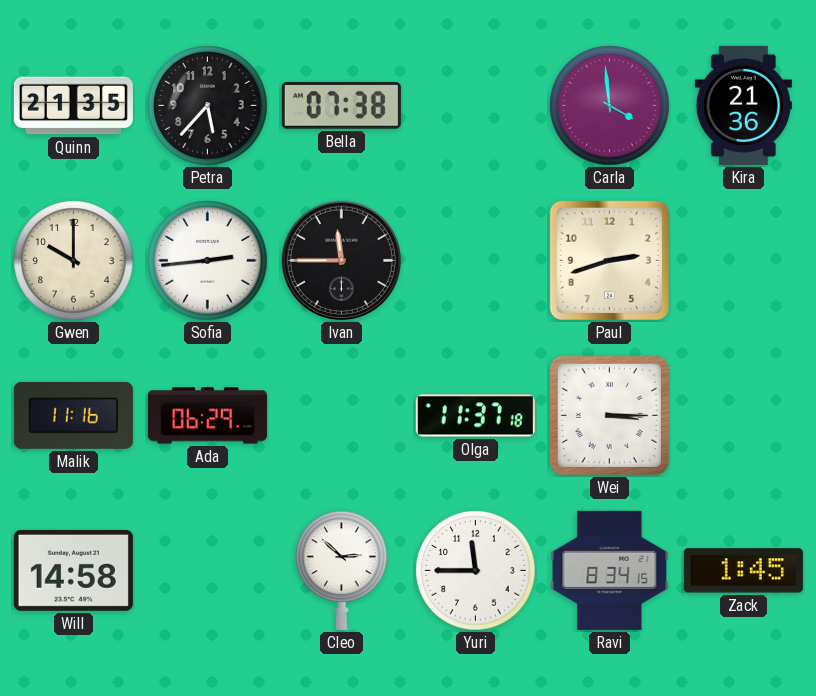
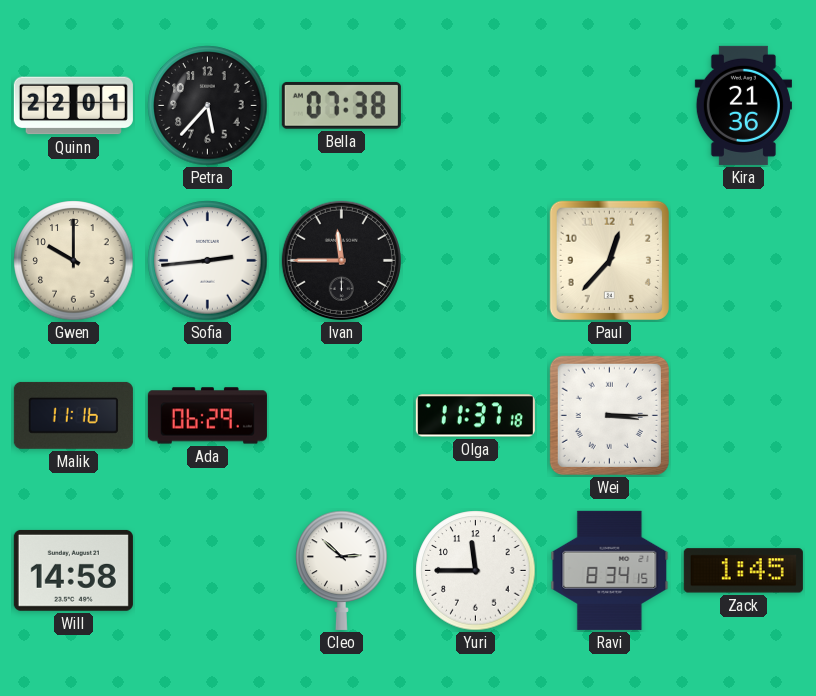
Quinn: 21:35 -> 22:01
Carla: 3:59 -> none
Paul: 2:42 -> 12:37
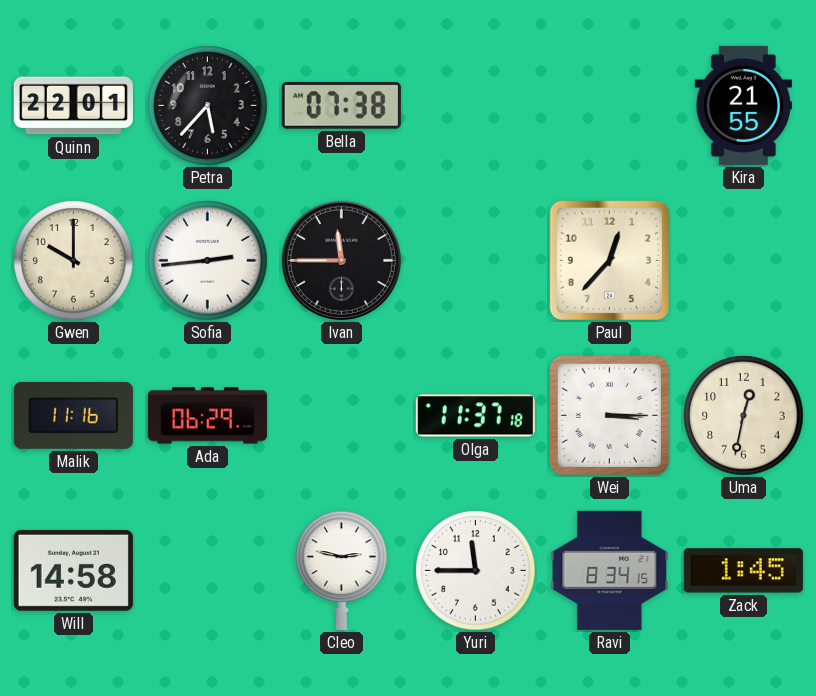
Kira: 21:36 -> 21:55
Uma: none -> 12:32
Cleo: 2:52 -> 2:47
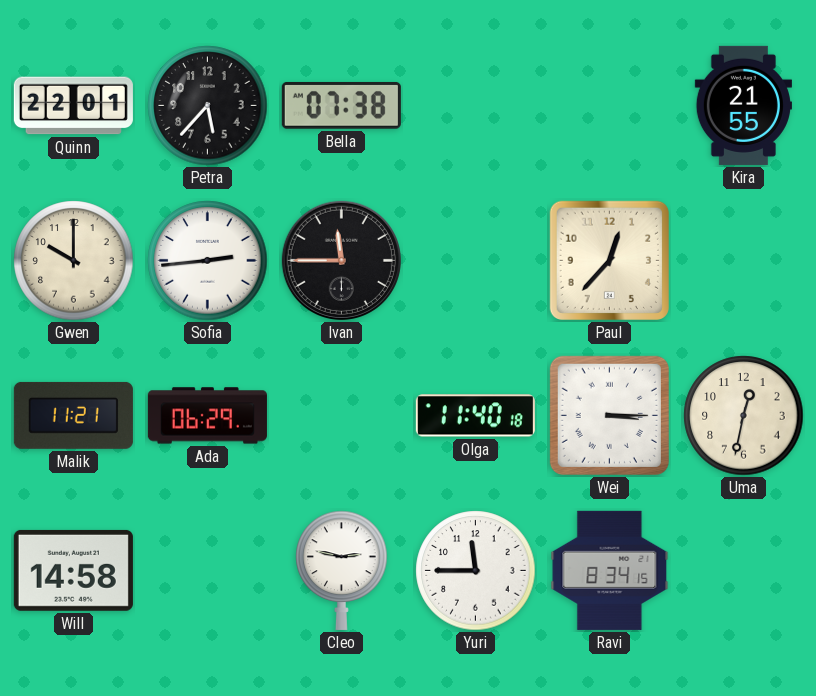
Malik: 11:16 -> 11:21
Olga: 11:37 -> 11:40
Zack: 1:45 -> none
